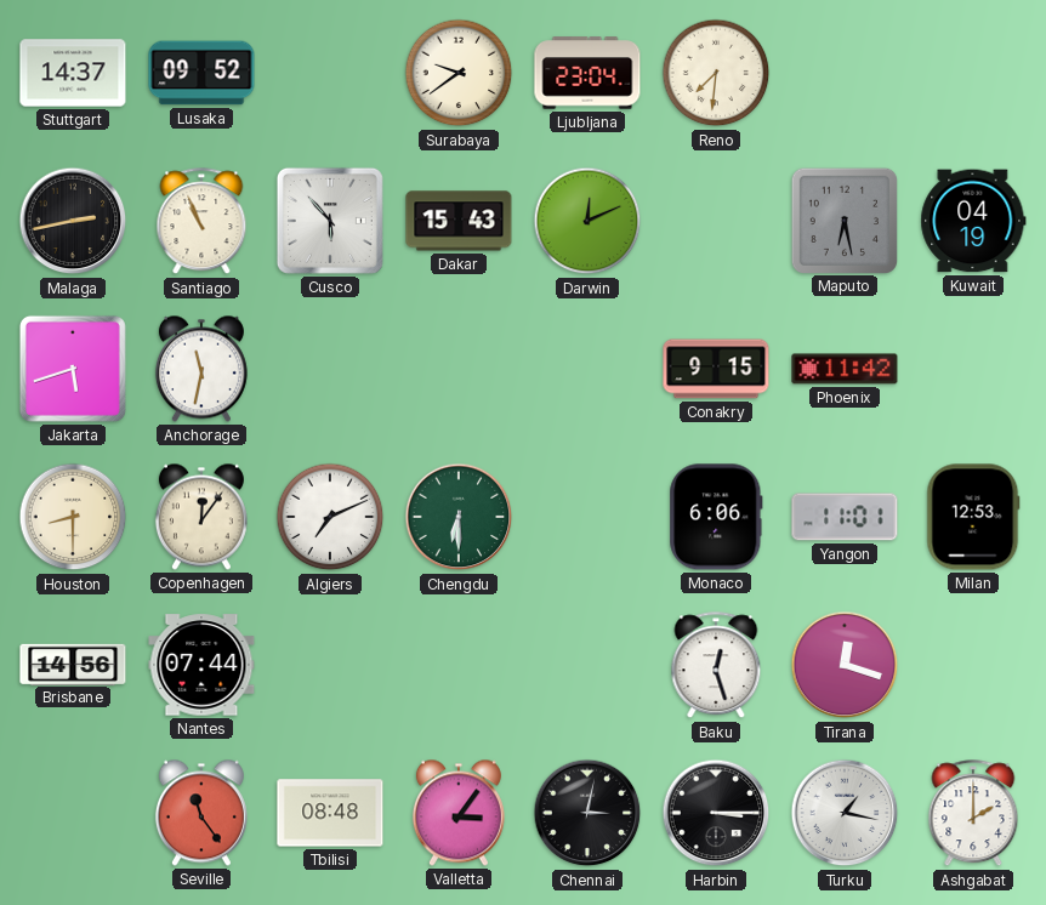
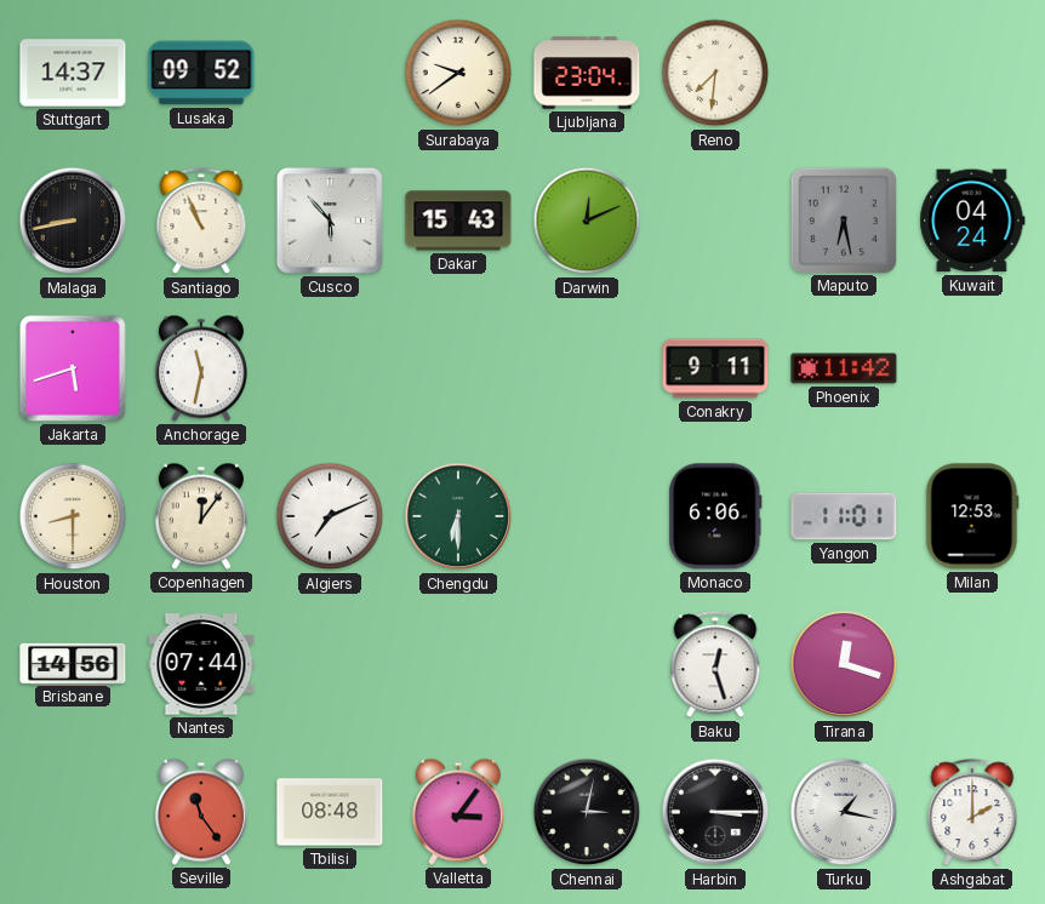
Malaga: 2:43 -> 8:43
Kuwait: 04:19 -> 04:24
Conakry: 9:15 -> 9:11
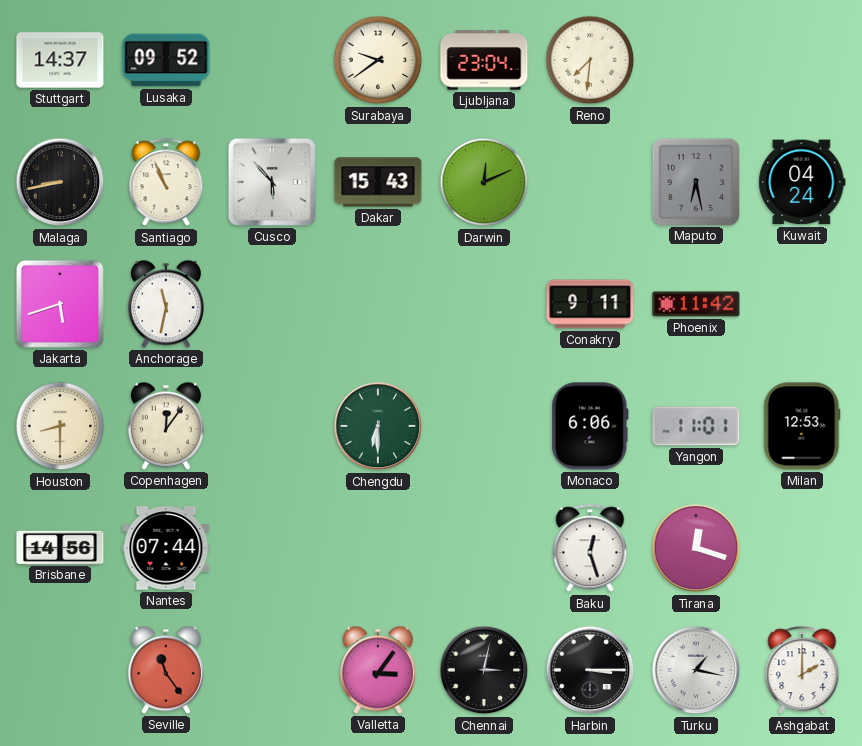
Algiers: 7:11 -> none
Tbilisi: 08:48 -> none
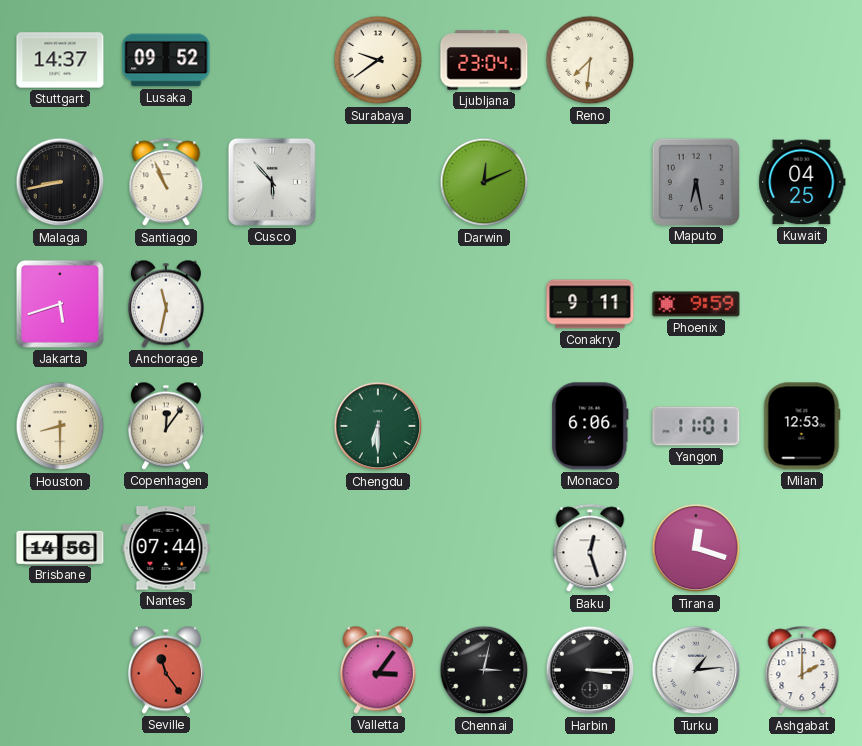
Dakar: 15:43 -> none
Kuwait: 04:24 -> 04:25
Phoenix: 11:42 -> 9:59
Turku: 1:17 -> 1:14
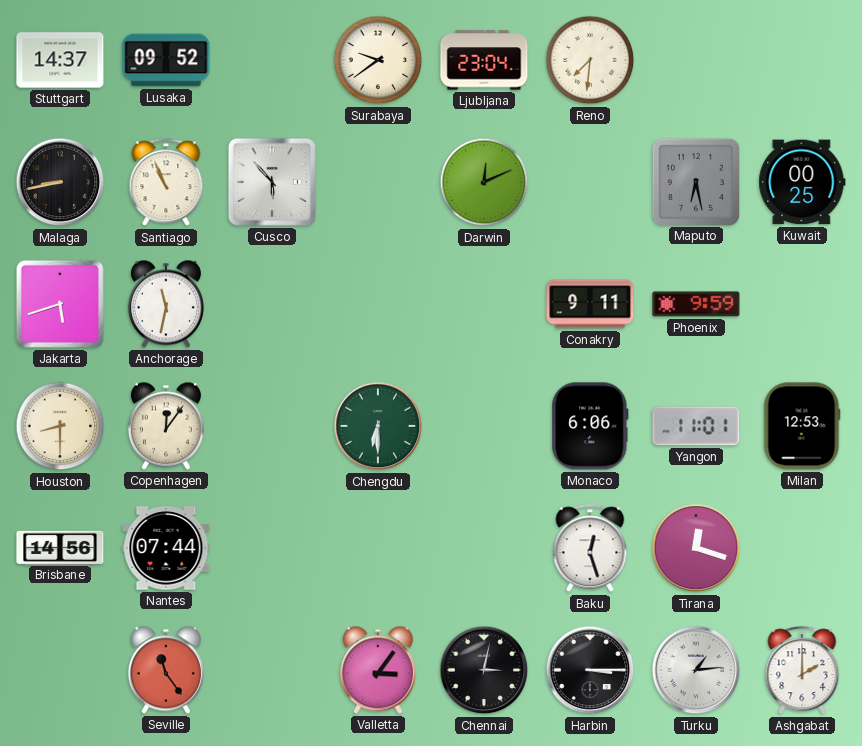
Kuwait: 04:25 -> 00:25
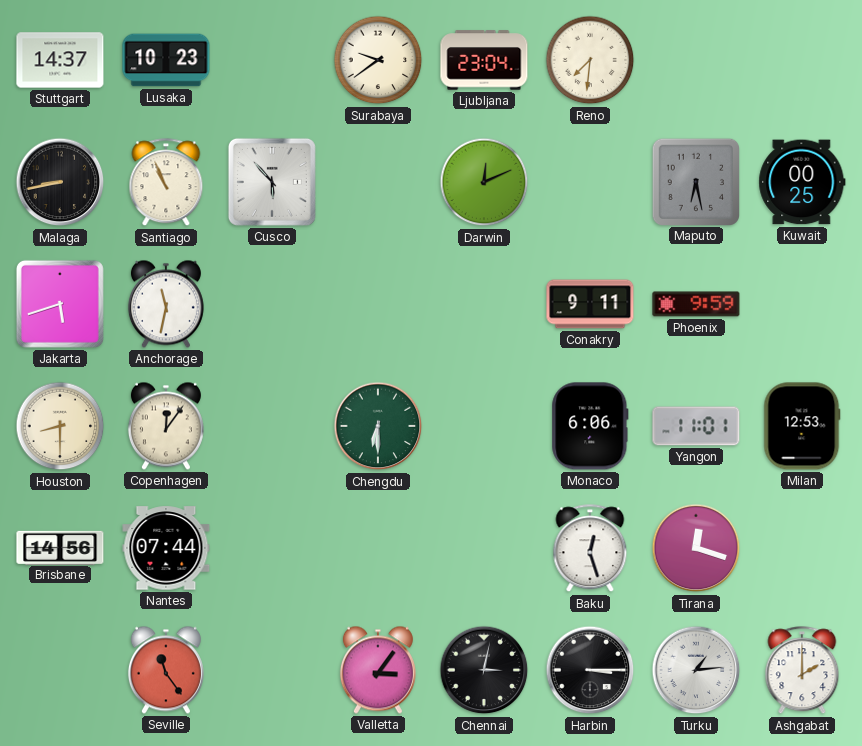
Lusaka: 09:52 -> 10:23
